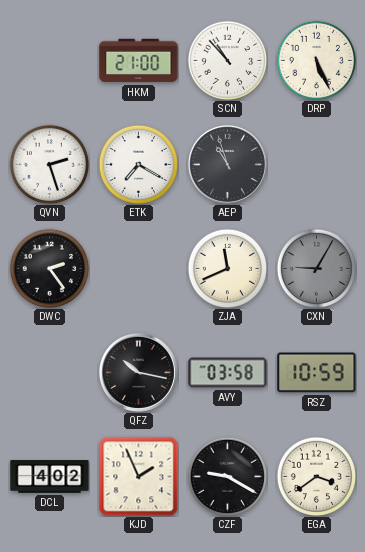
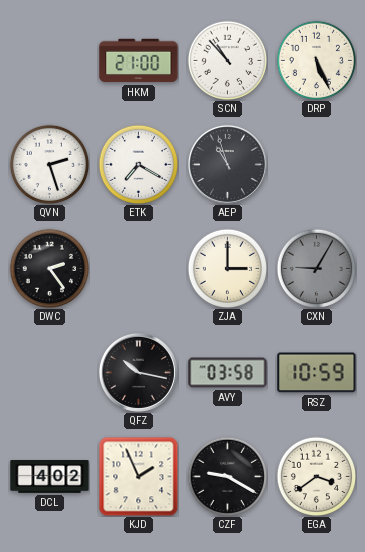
ZJA: 11:41 -> 3:00
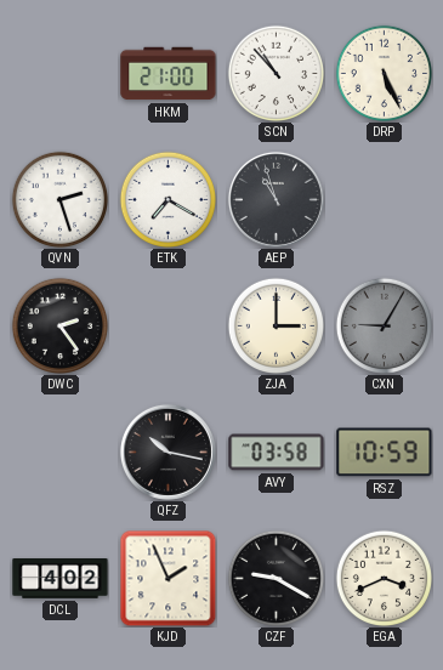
EGA: 3:39 -> 3:41
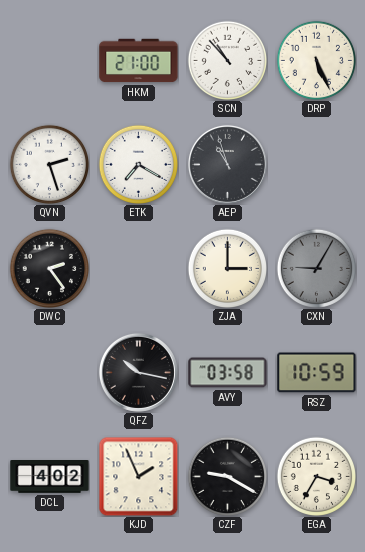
EGA: 3:41 -> 3:35
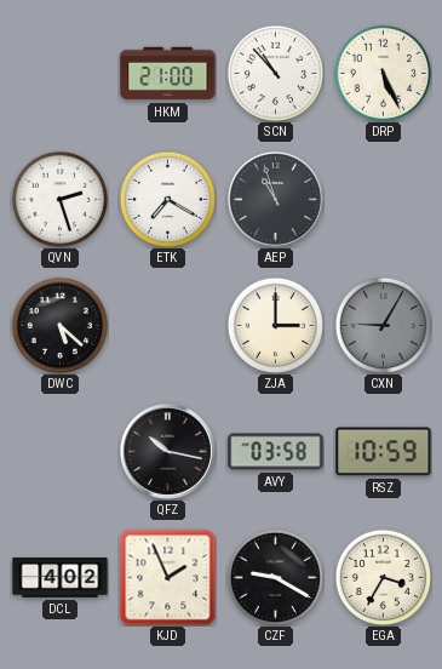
DWC: 2:24 -> 5:22
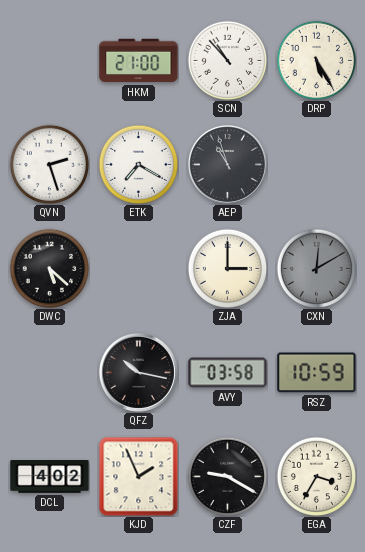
DRP: 5:26 -> 5:25
CXN: 9:05 -> 12:10
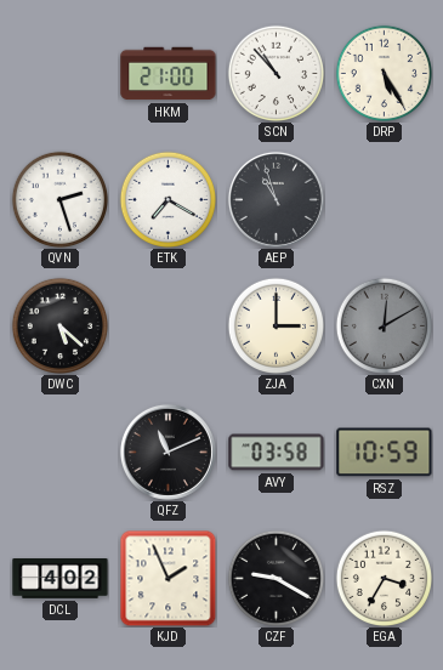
QFZ: 10:17 -> 11:11
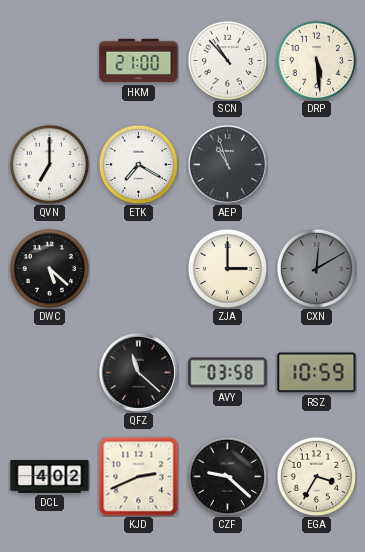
DRP: 5:25 -> 5:29
QVN: 2:27 -> 7:00
QFZ: 11:11 -> 11:22
KJD: 1:56 -> 2:41
CZF: 9:20 -> 9:22
